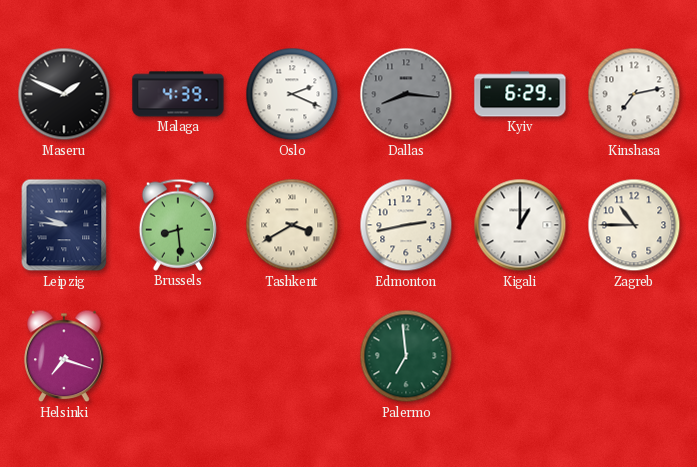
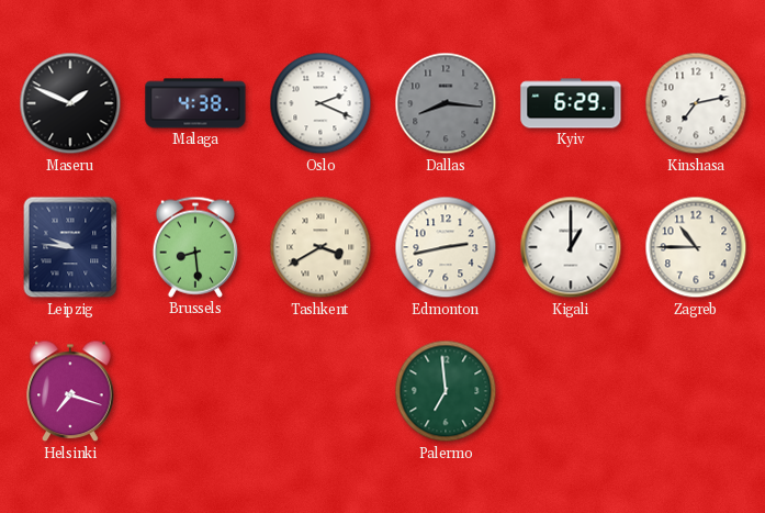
Malaga: 4:39 -> 4:38
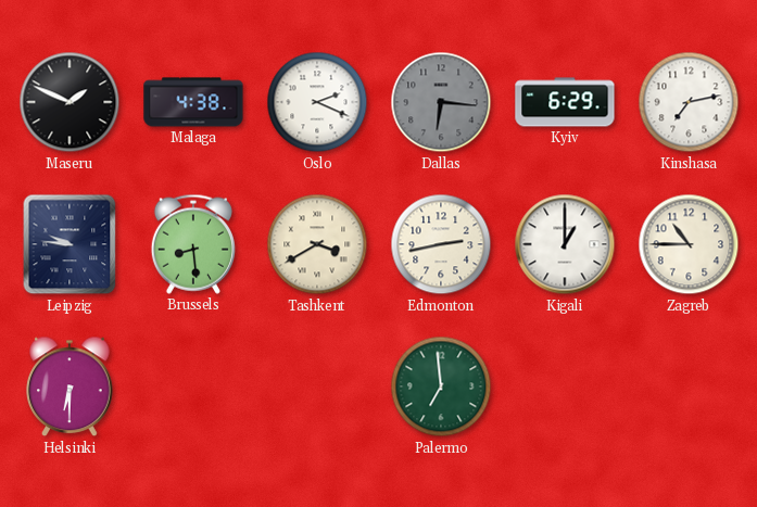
Dallas: 8:16 -> 6:16
Helsinki: 7:18 -> 6:30
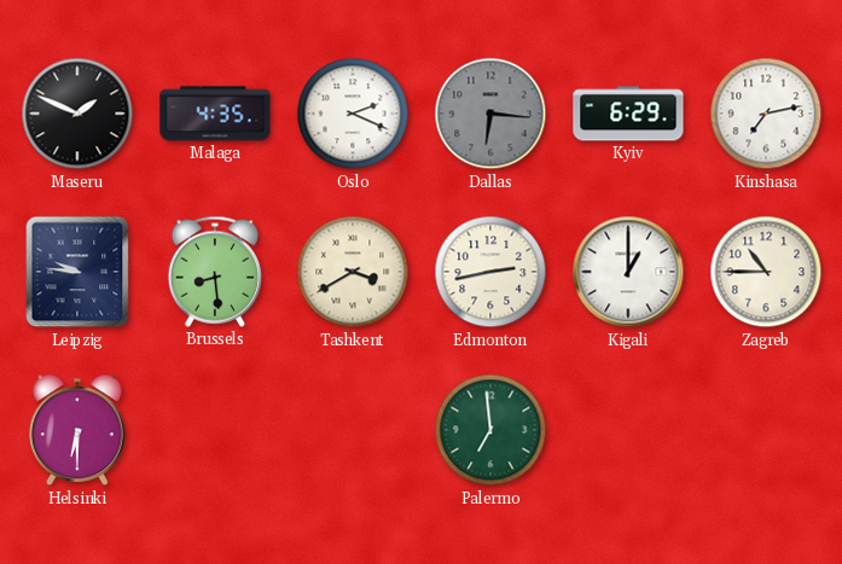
Malaga: 4:38 -> 4:35
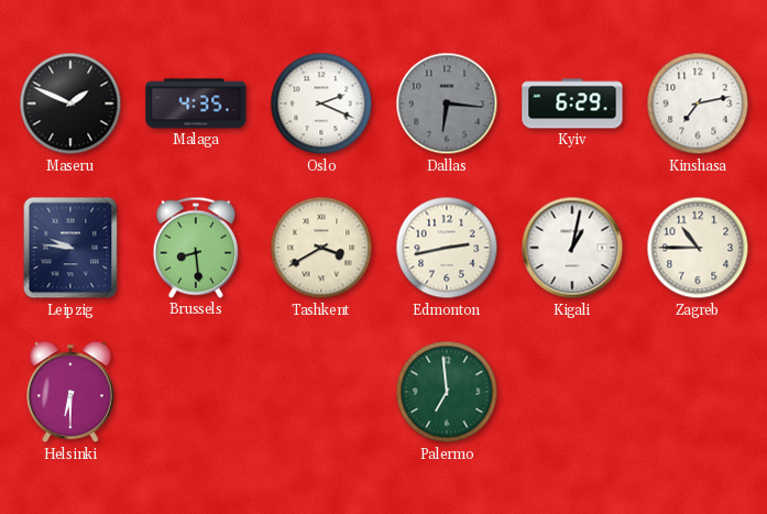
Kigali: 1:00 -> 1:02
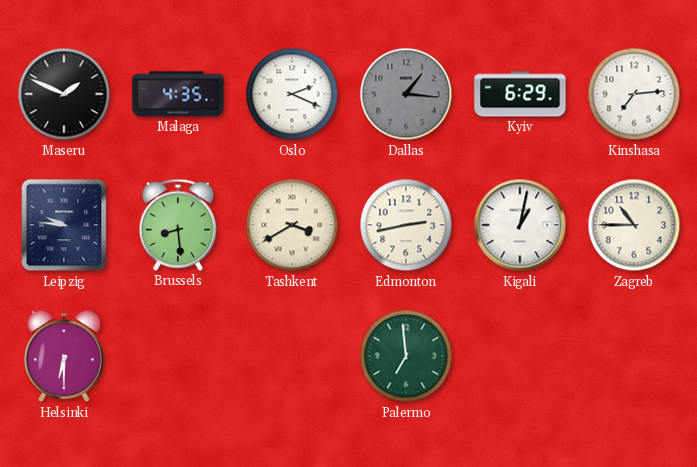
Dallas: 6:16 -> 1:16
Kinshasa: 7:13 -> 7:14
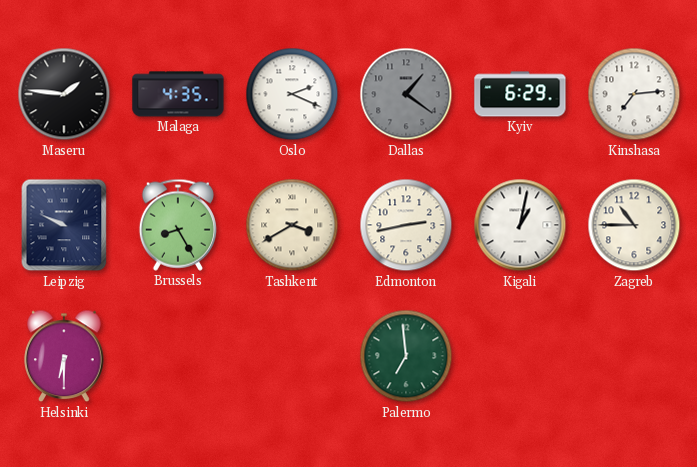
Maseru: 1:49 -> 1:46
Dallas: 1:16 -> 1:21
Leipzig: 9:46 -> 9:49
Brussels: 8:29 -> 8:25
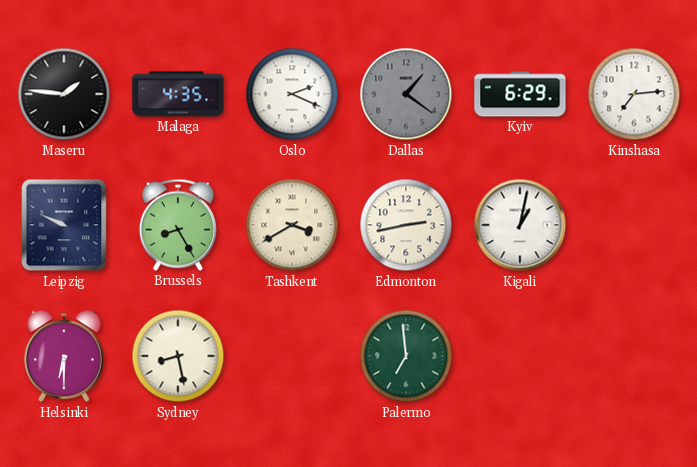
Zagreb: 10:45 -> none
Sydney: none -> 8:28
